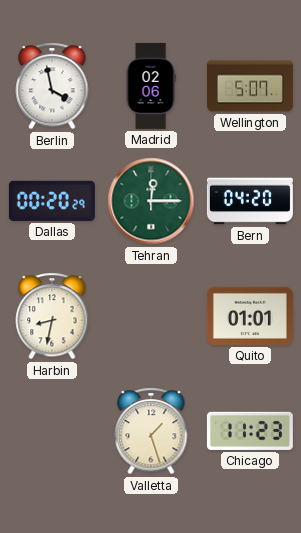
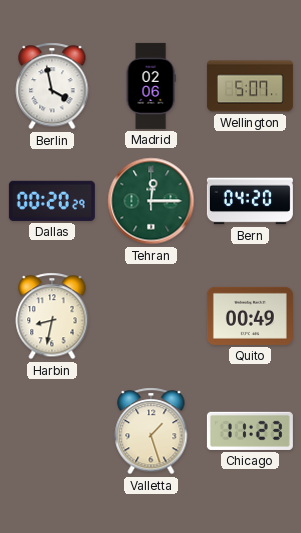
Quito: 01:01 -> 00:49
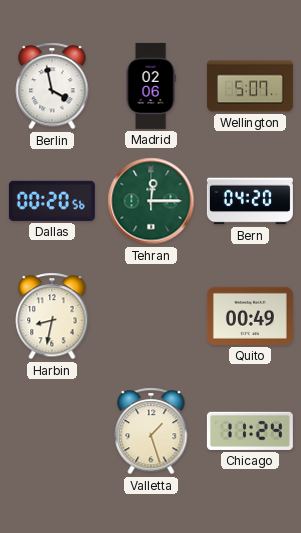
Dallas: 00:20:29 -> 00:20:56
Chicago: 11:23 -> 11:24
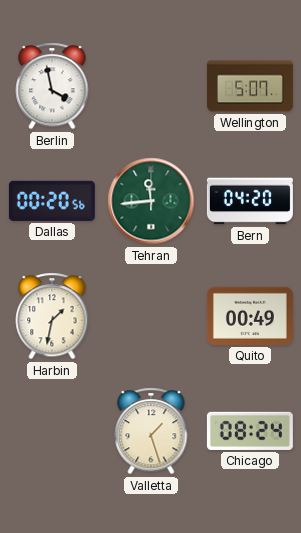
Madrid: 02:06 -> none
Tehran: 12:15 -> 11:44
Harbin: 8:32 -> 1:32
Chicago: 11:24 -> 08:24
